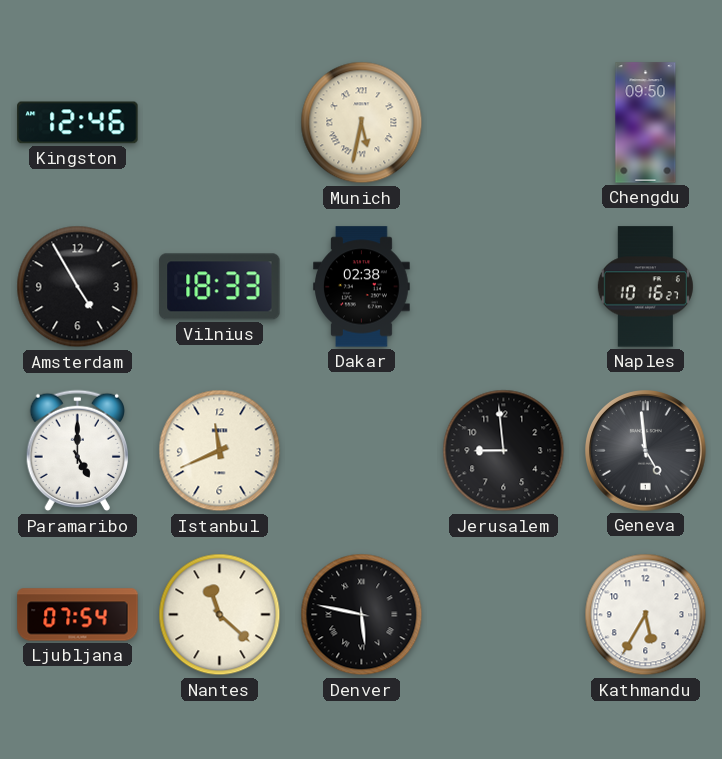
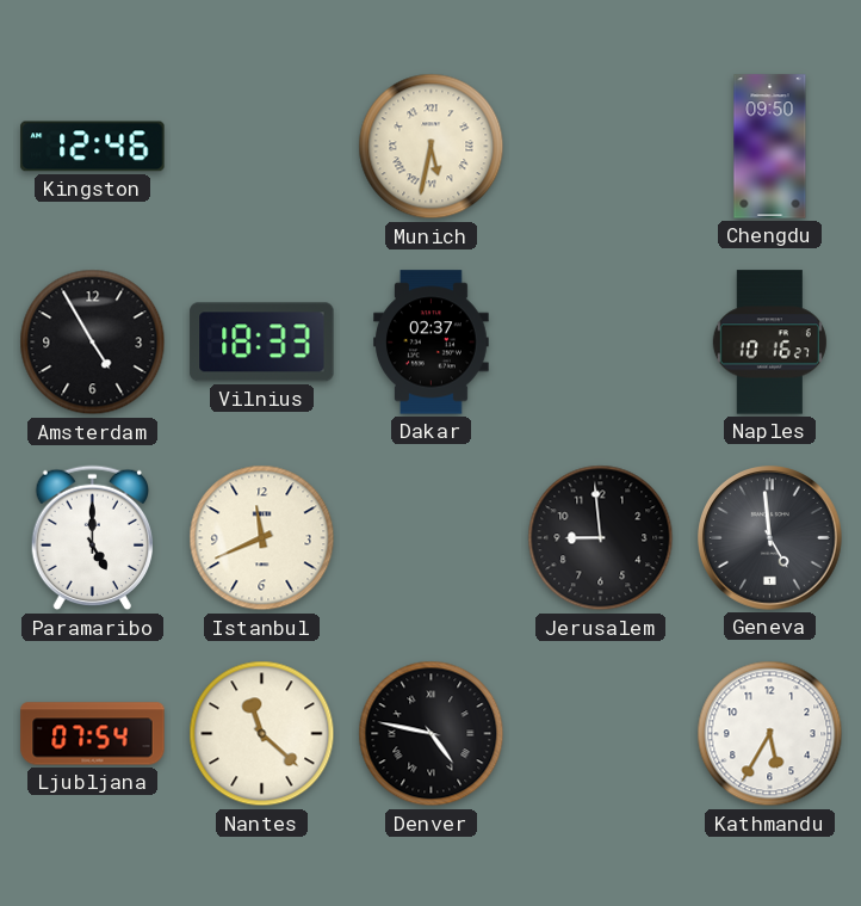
Dakar: 02:38 -> 02:37
Denver: 5:47 -> 4:47
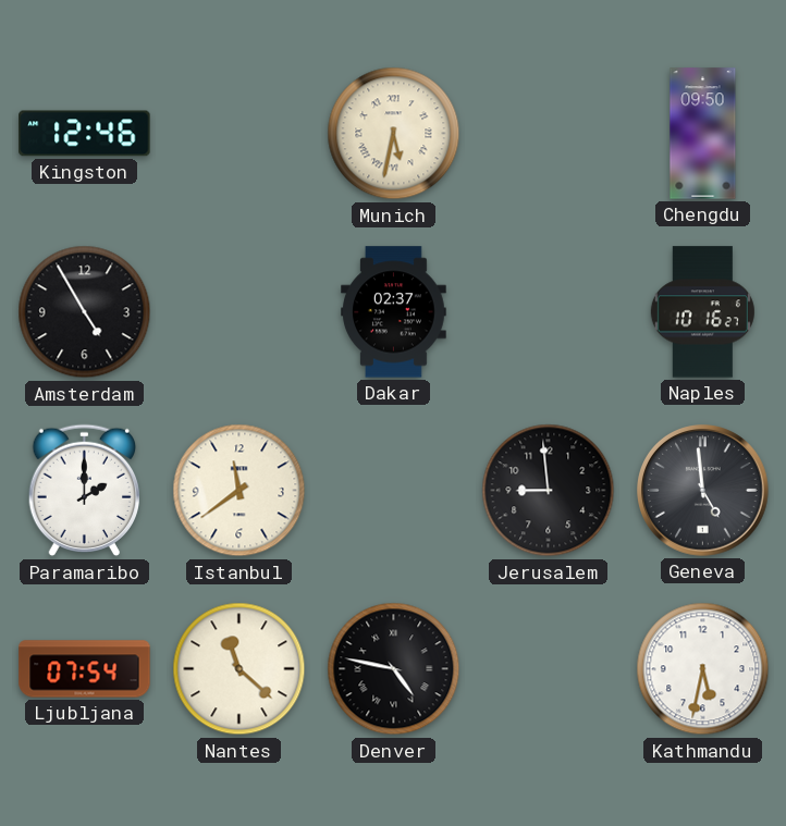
Vilnius: 18:33 -> none
Paramaribo: 5:00 -> 2:00
Istanbul: 11:41 -> 11:39
Kathmandu: 5:35 -> 5:32
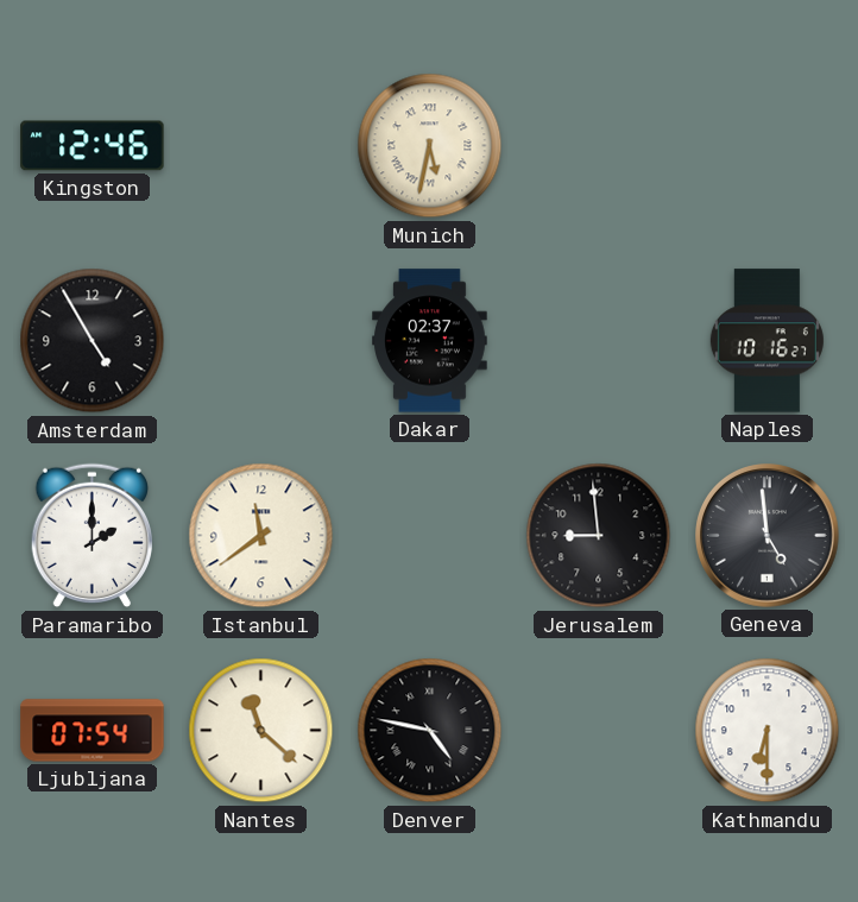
Chengdu: 09:50 -> none
Kathmandu: 5:32 -> 6:30
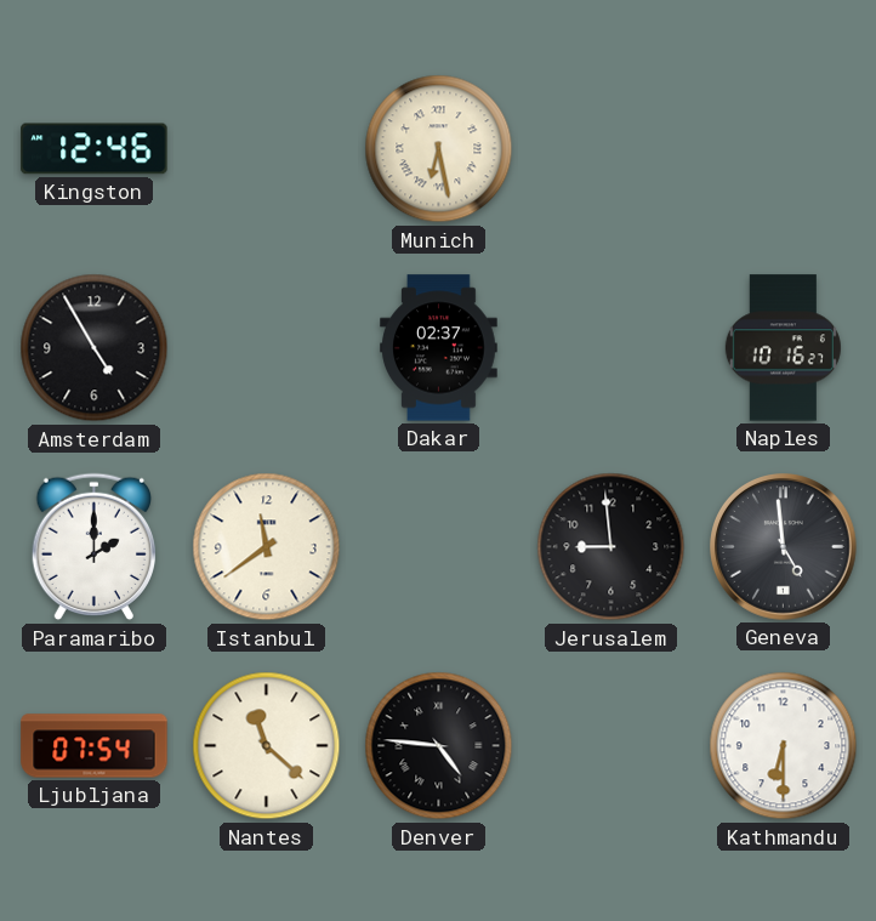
Munich: 5:32 -> 6:28
Denver: 4:47 -> 4:46
